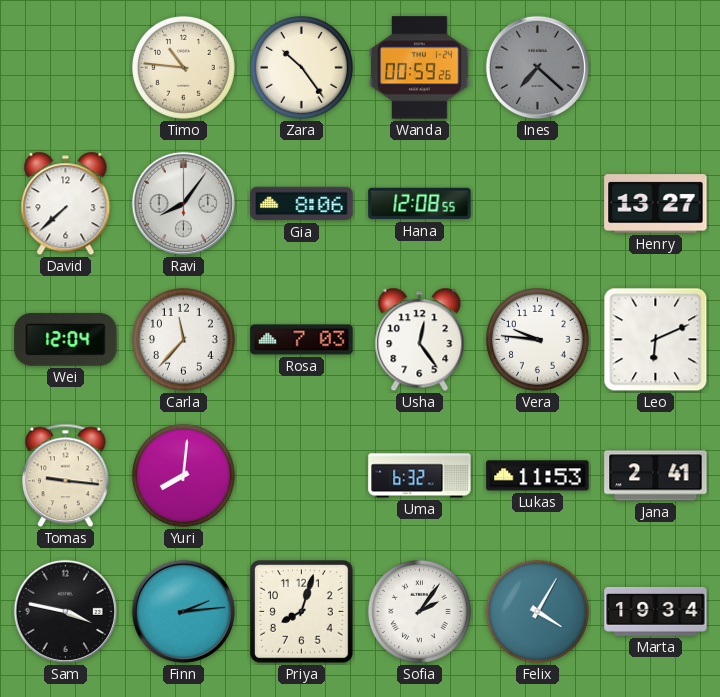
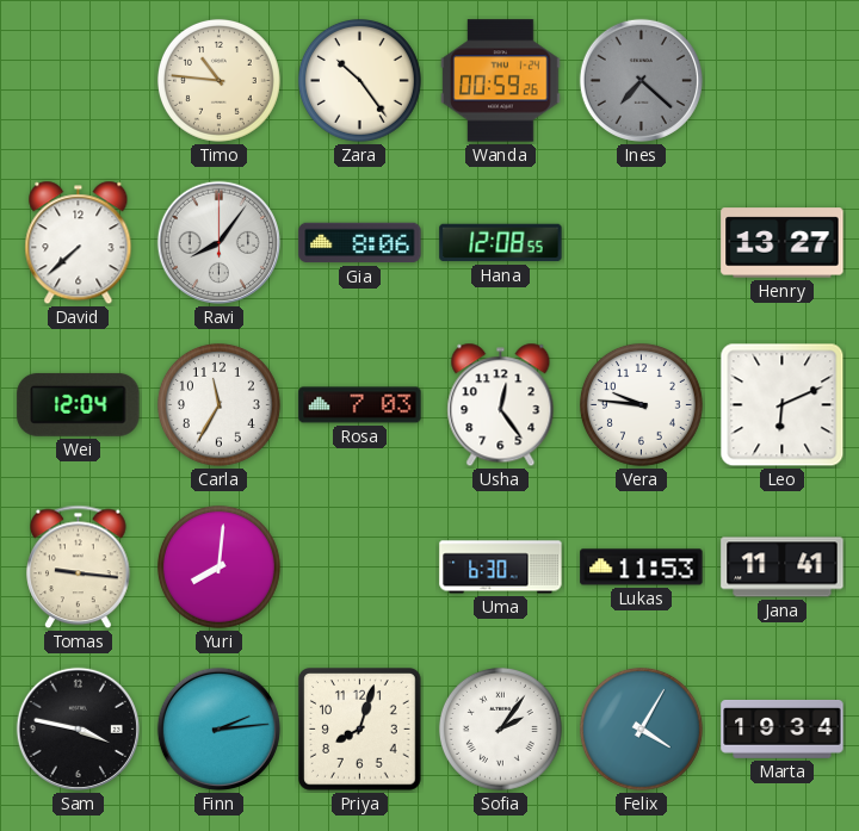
Carla: 11:37 -> 11:35
Uma: 6:32 -> 6:30
Jana: 2:41 -> 11:41
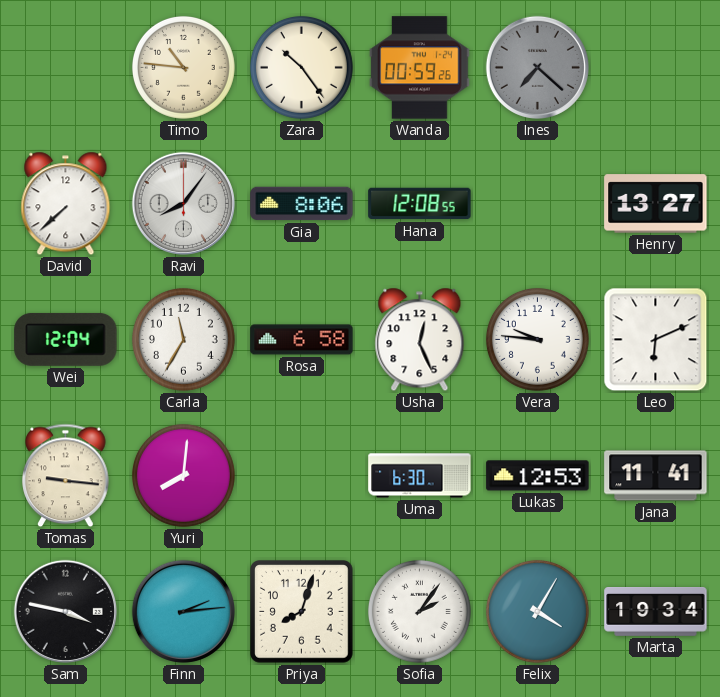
Rosa: 7:03 -> 6:58
Usha: 12:24 -> 12:26
Lukas: 11:53 -> 12:53
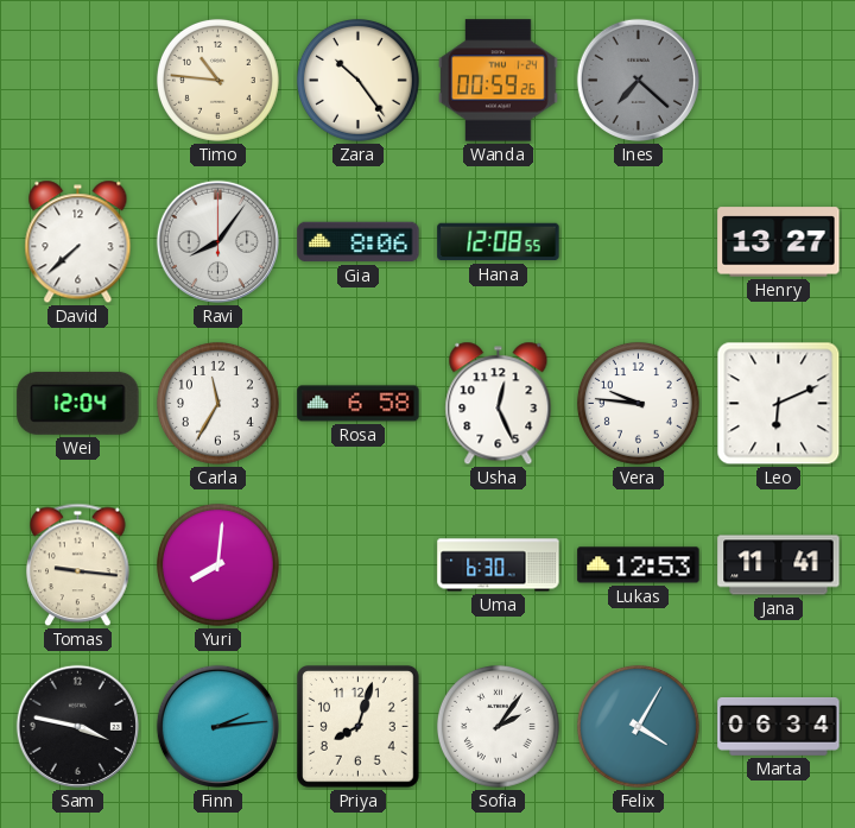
Marta: 19:34 -> 06:34
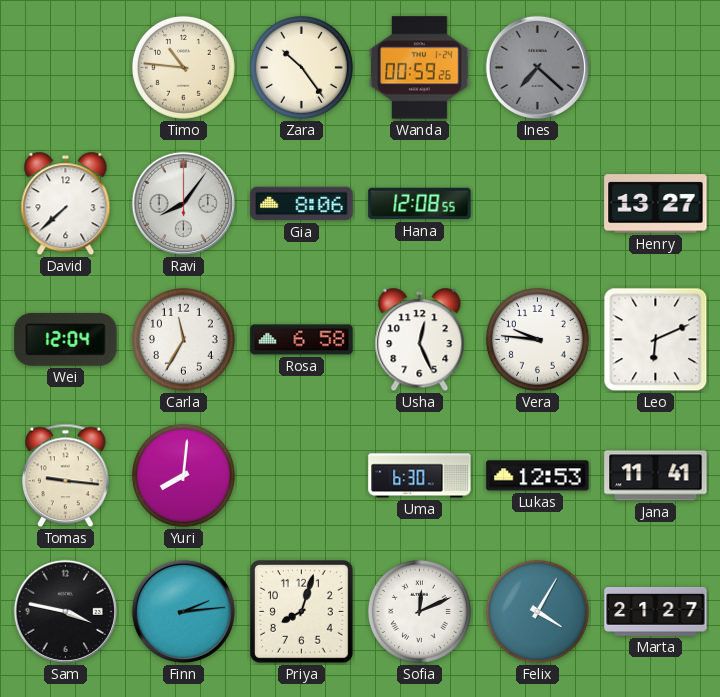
Sofia: 2:06 -> 12:11
Marta: 06:34 -> 21:27
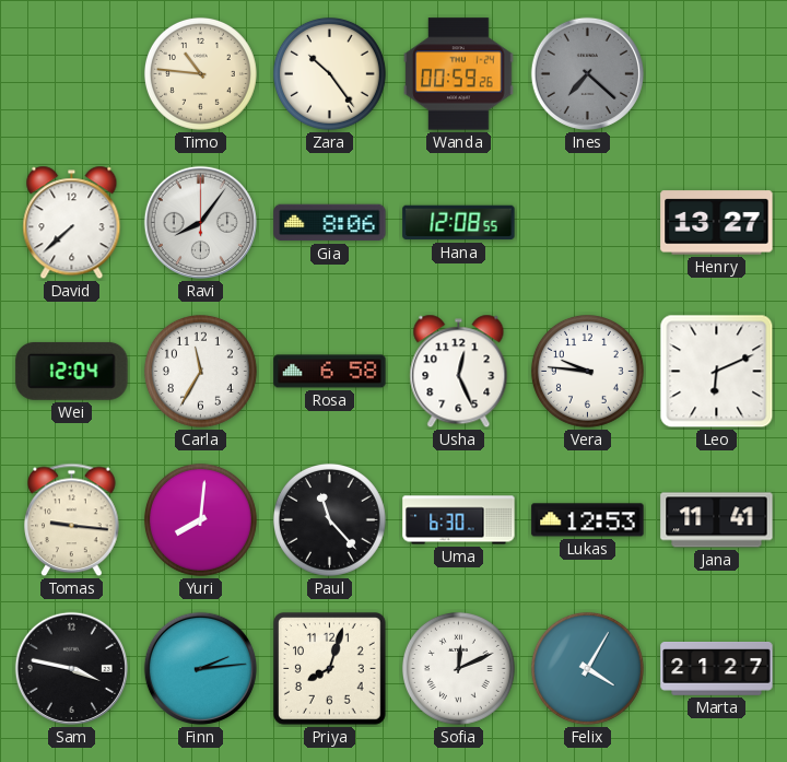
Paul: none -> 11:23
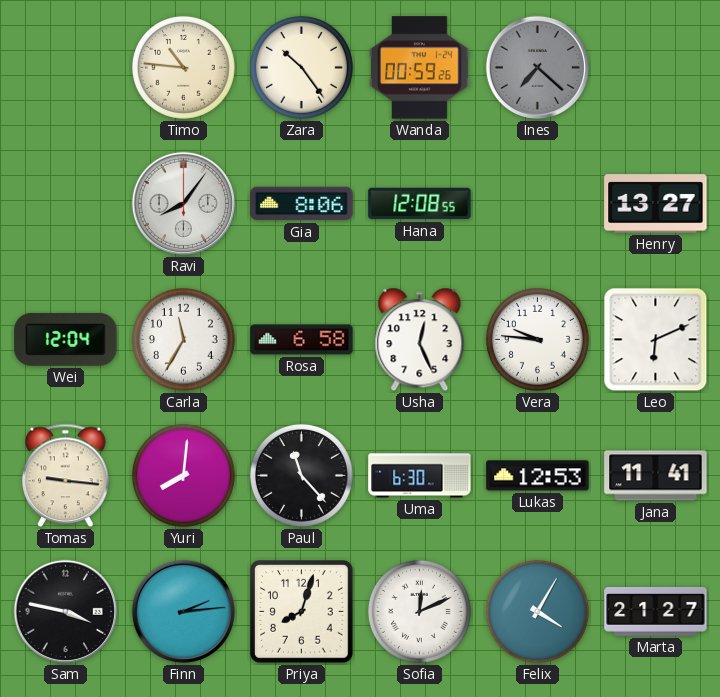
David: 7:38 -> none
